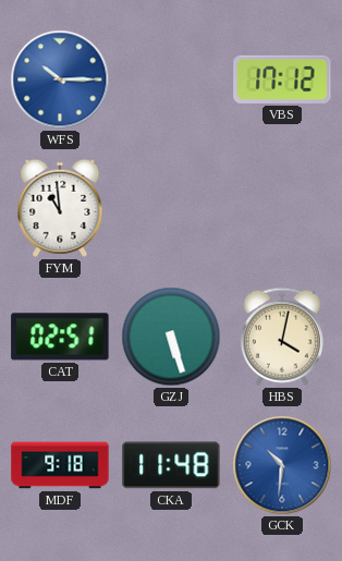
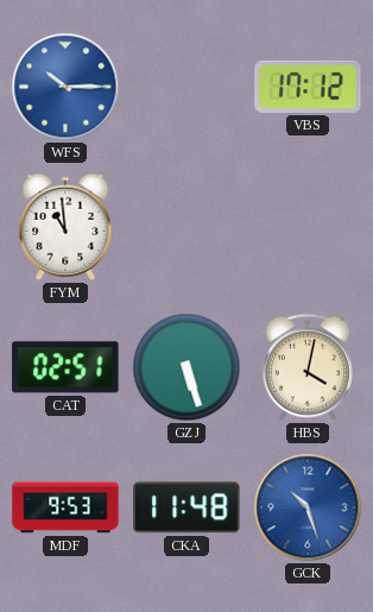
MDF: 9:18 -> 9:53
GCK: 10:31 -> 10:27
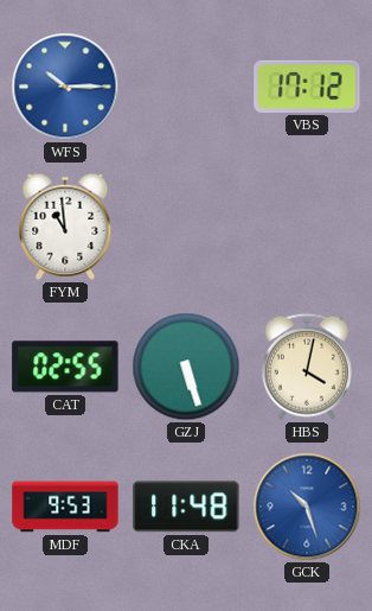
CAT: 02:51 -> 02:55
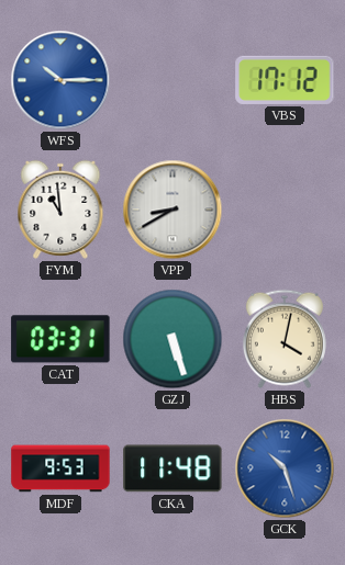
VPP: none -> 8:40
CAT: 02:55 -> 03:31
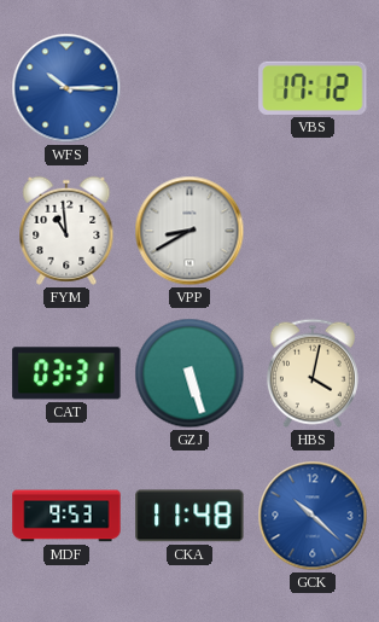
GCK: 10:27 -> 10:22
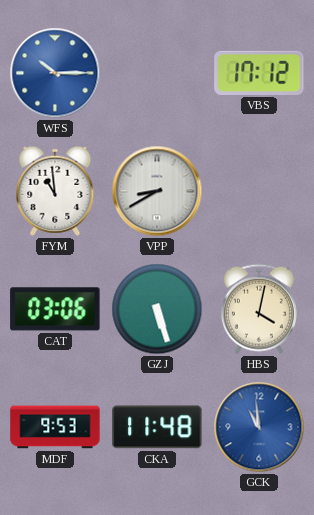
CAT: 03:31 -> 03:06
GCK: 10:22 -> 10:59
